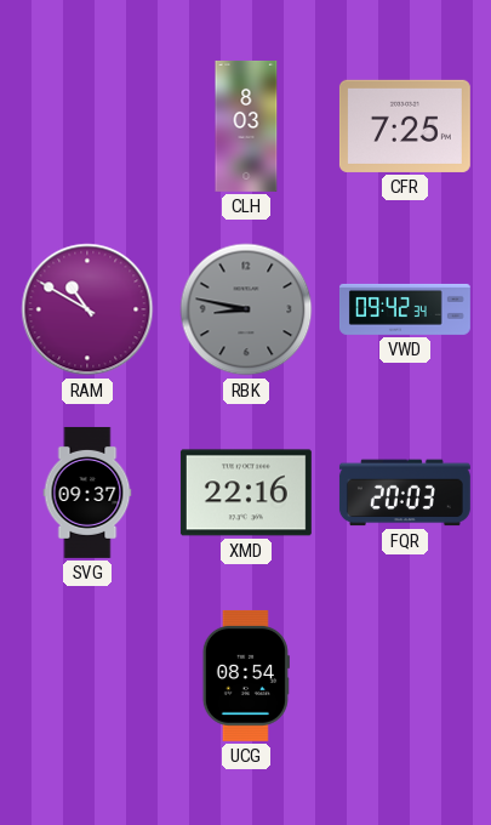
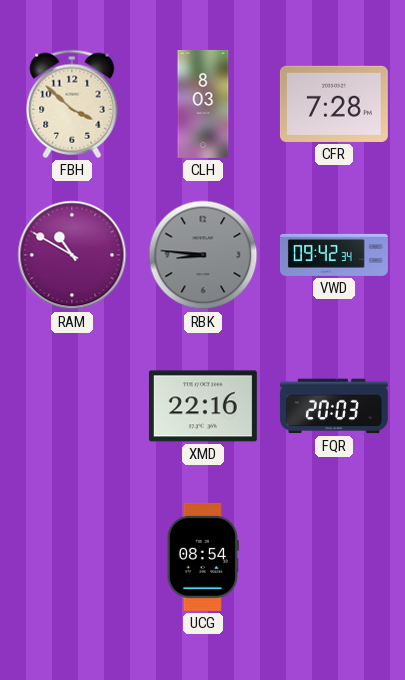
FBH: none -> 3:52
CFR: 7:25 -> 7:28
RBK: 8:47 -> 8:46
SVG: 09:37 -> none
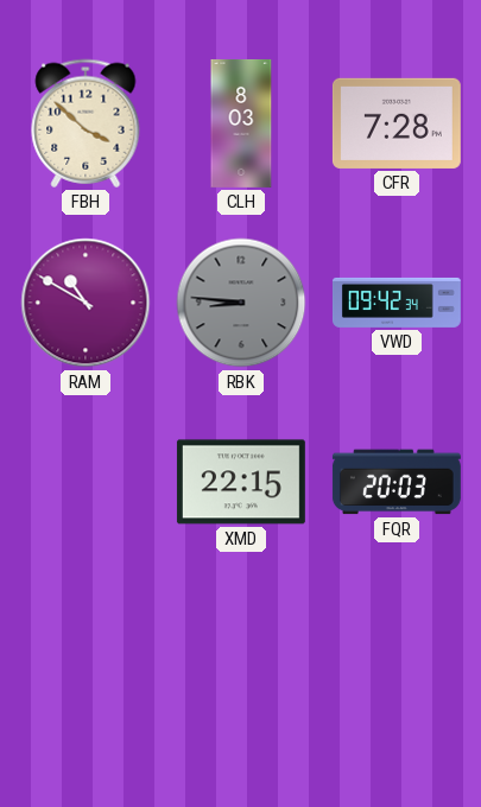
XMD: 22:16 -> 22:15
UCG: 08:54 -> none
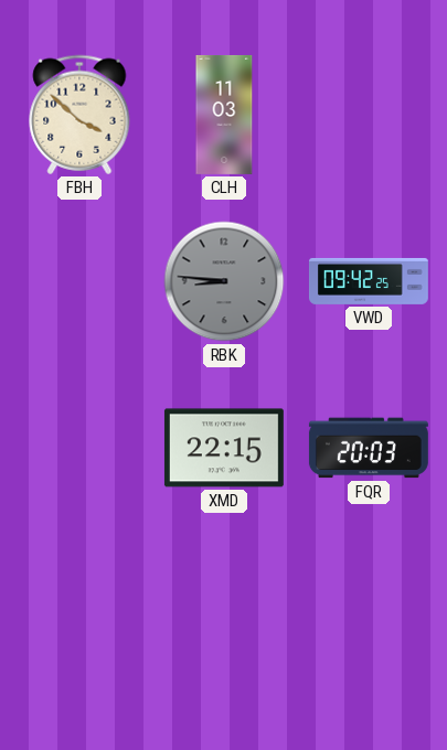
CLH: 8:03 -> 11:03
CFR: 7:28 -> none
RAM: 10:50 -> none
VWD: 09:42:34 -> 09:42:25
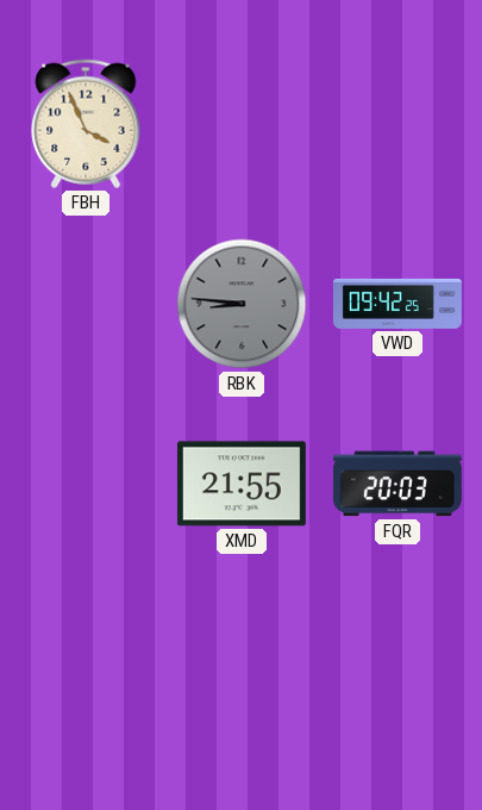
FBH: 3:52 -> 3:56
CLH: 11:03 -> none
XMD: 22:15 -> 21:55
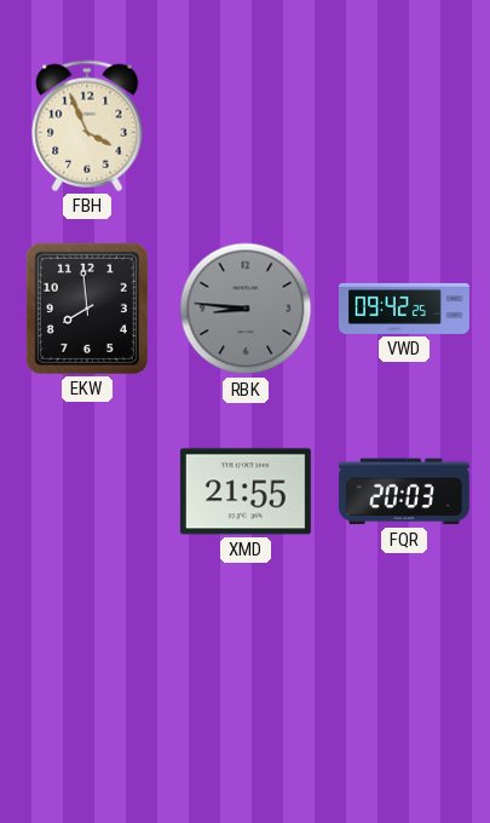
EKW: none -> 7:59
